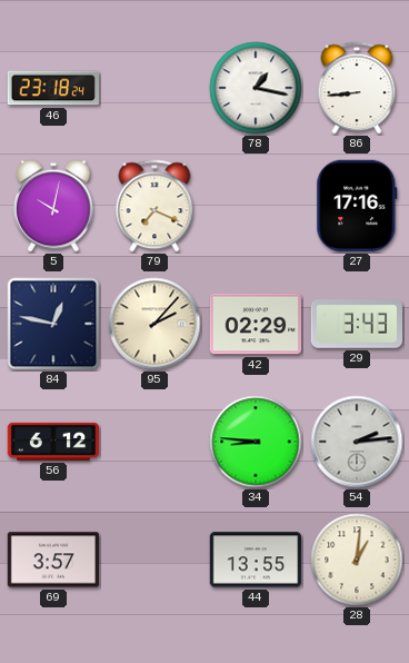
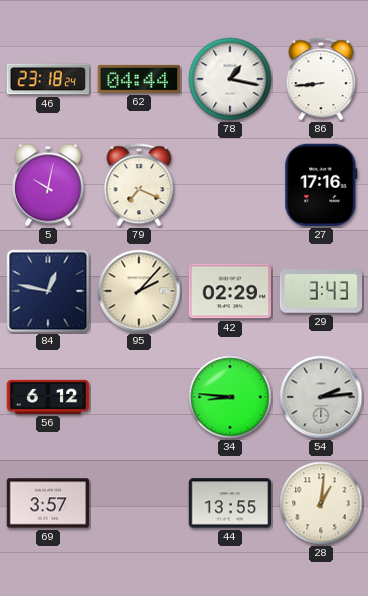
62: none -> 04:44
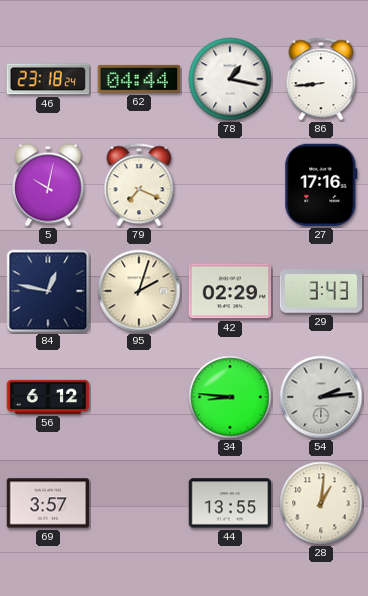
95: 2:07 -> 2:03
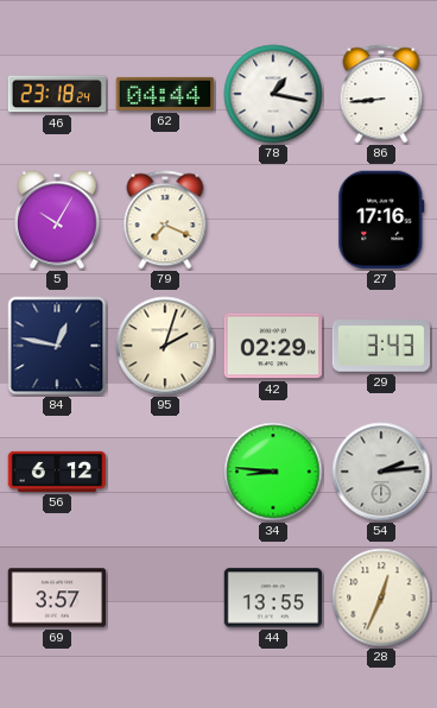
5: 10:02 -> 10:05
28: 1:01 -> 12:34
